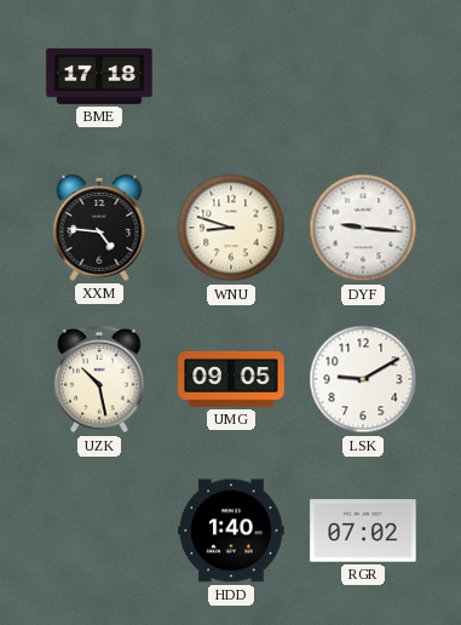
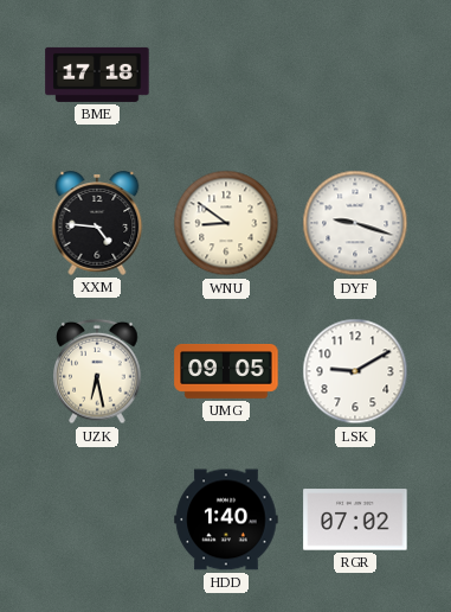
WNU: 8:48 -> 8:51
DYF: 9:16 -> 9:18
UZK: 10:28 -> 6:28
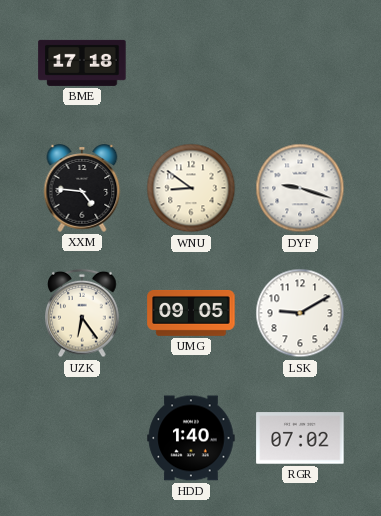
UZK: 6:28 -> 6:24
